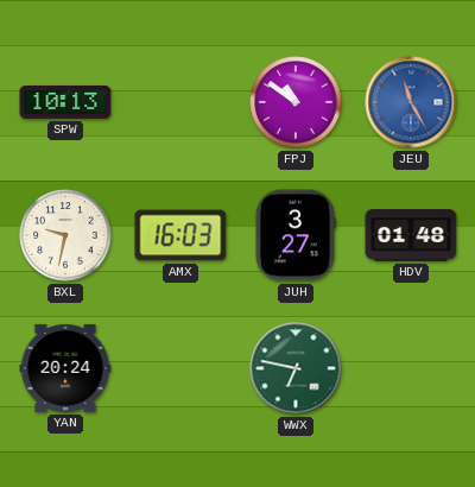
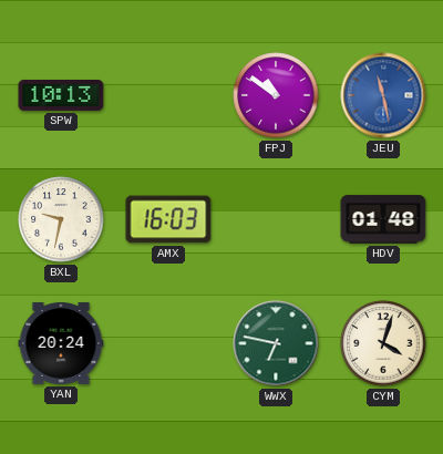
JEU: 11:25 -> 11:28
JUH: 3:27 -> none
CYM: none -> 4:03
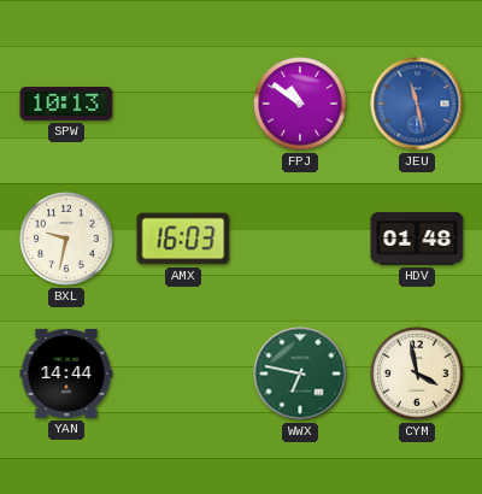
YAN: 20:24 -> 14:44
CYM: 4:03 -> 3:58
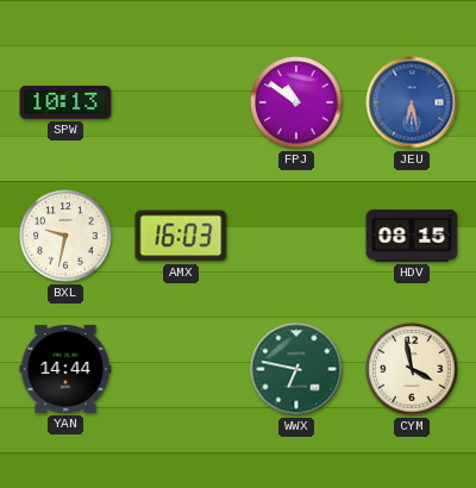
JEU: 11:28 -> 6:28
HDV: 01:48 -> 08:15
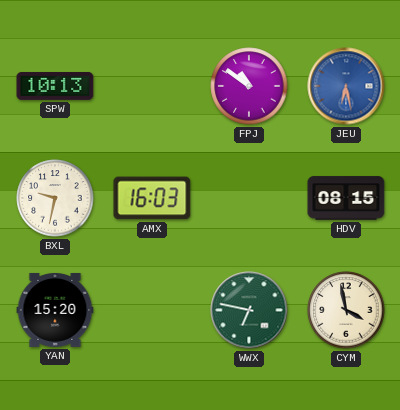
YAN: 14:44 -> 15:20
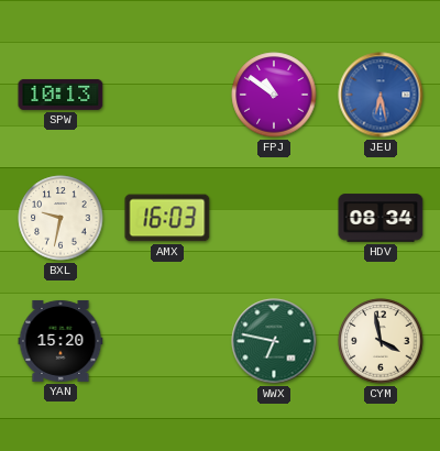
HDV: 08:15 -> 08:34
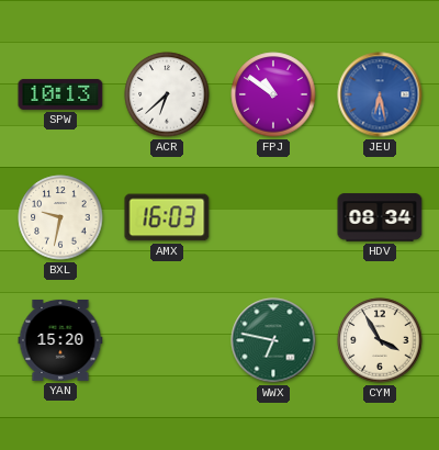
ACR: none -> 6:38
CYM: 3:58 -> 3:55
